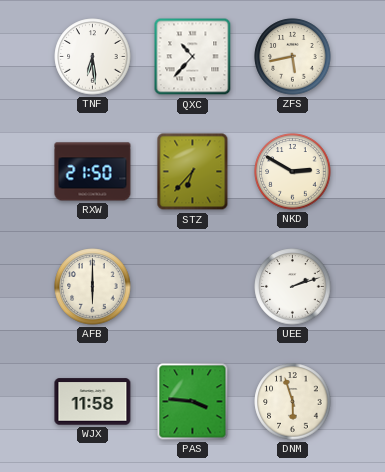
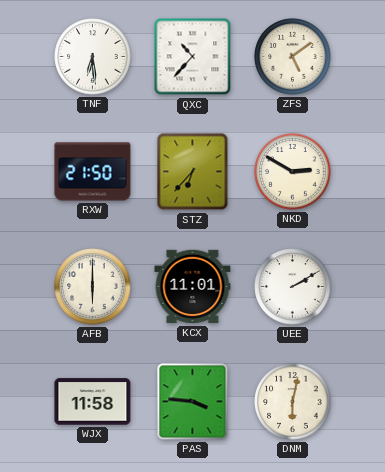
ZFS: 5:43 -> 5:09
KCX: none -> 11:01
UEE: 2:12 -> 2:10
DNM: 5:57 -> 6:02
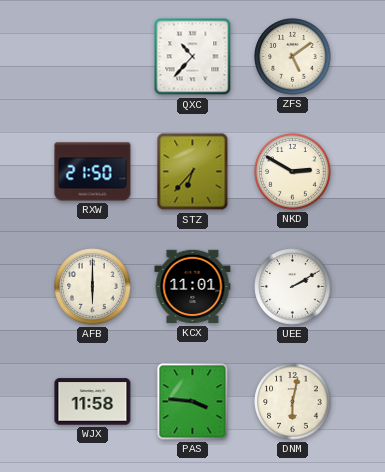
TNF: 6:29 -> none
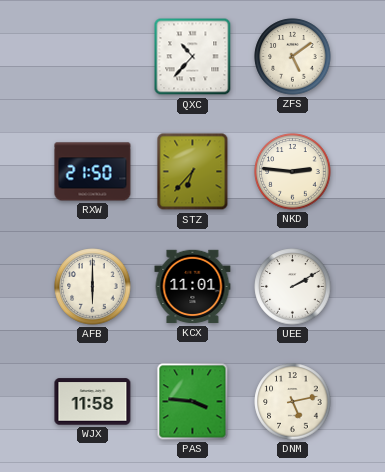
NKD: 2:50 -> 2:46
DNM: 6:02 -> 5:13
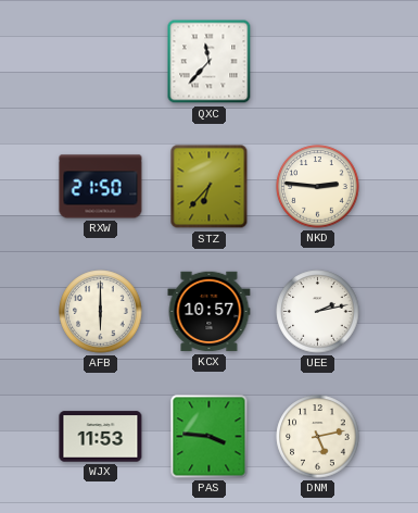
QXC: 10:37 -> 11:37
ZFS: 5:09 -> none
KCX: 11:01 -> 10:57
UEE: 2:10 -> 2:13
WJX: 11:58 -> 11:53
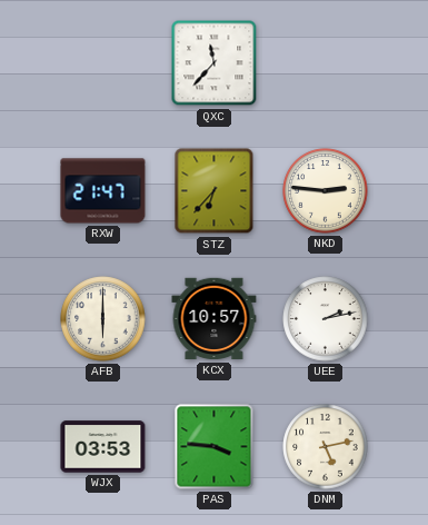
RXW: 21:50 -> 21:47
WJX: 11:53 -> 03:53
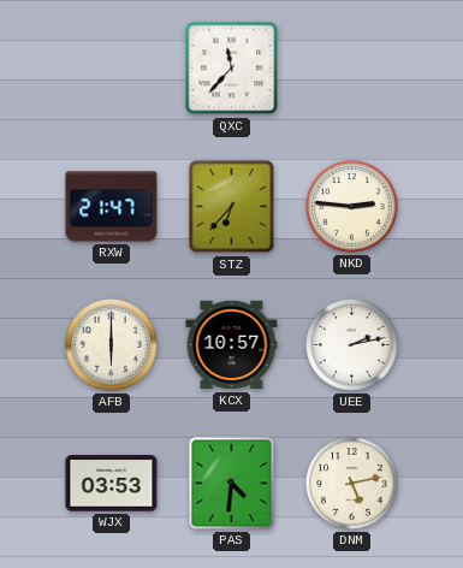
PAS: 3:46 -> 4:31
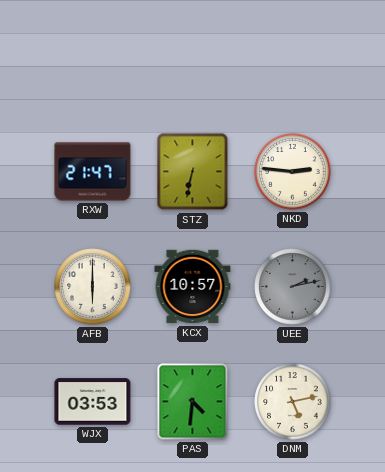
QXC: 11:37 -> none
STZ: 6:37 -> 6:32
UEE dial: white -> grey
